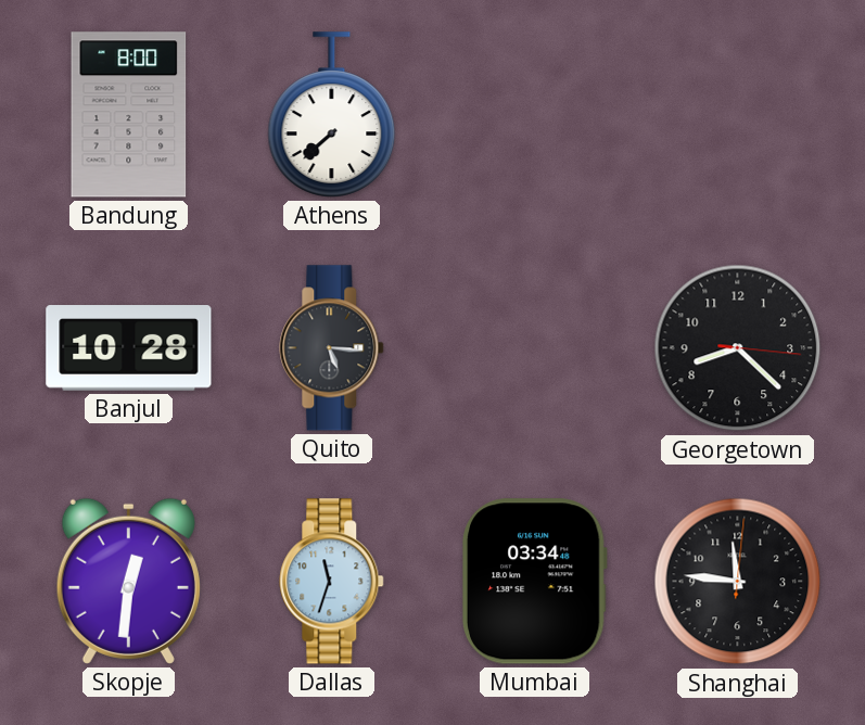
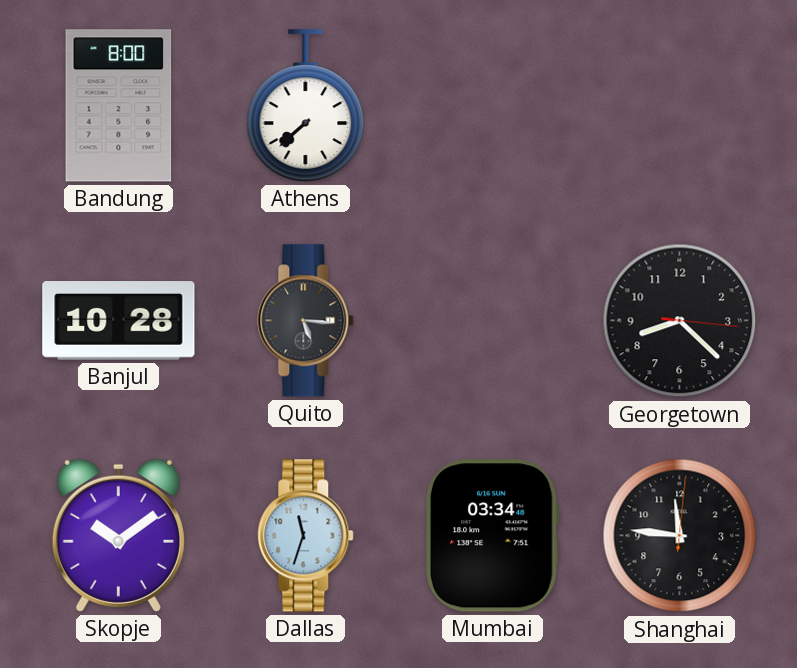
Skopje: 12:31 -> 10:09
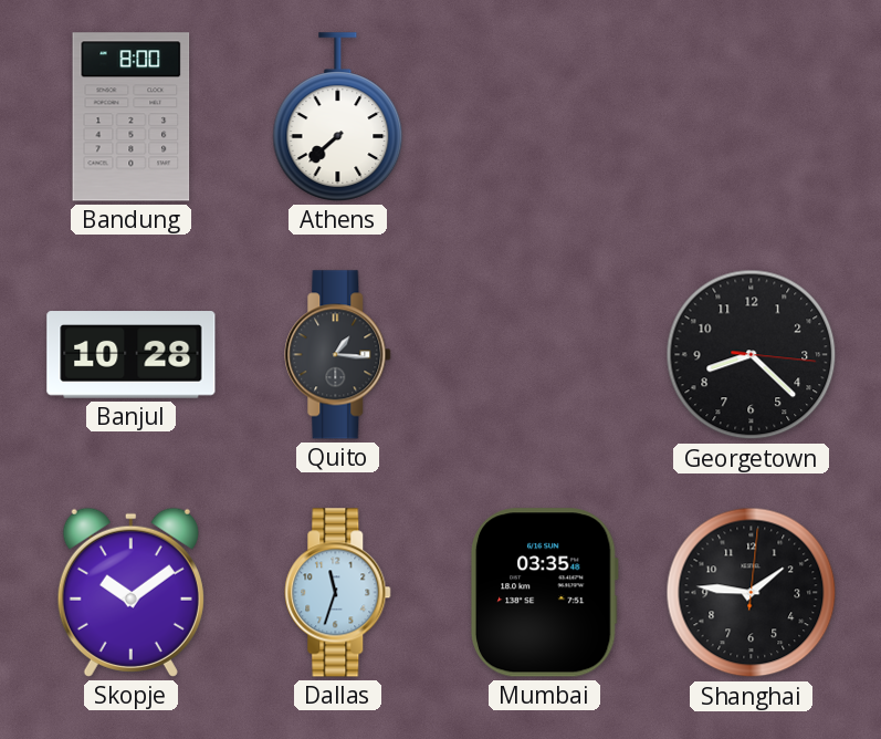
Quito: 5:16 -> 1:16
Mumbai: 03:34 -> 03:35
Shanghai: 11:46 -> 1:46
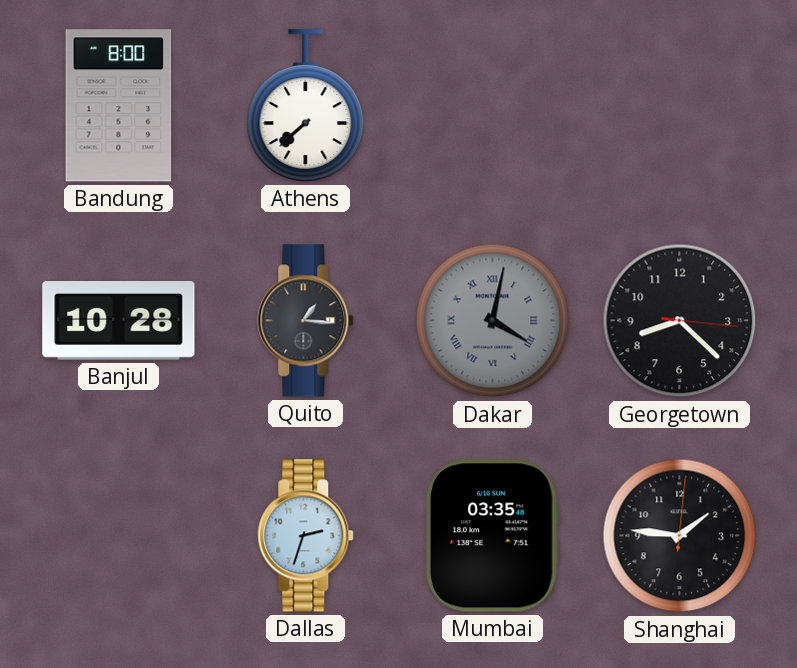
Dakar: none -> 4:02
Skopje: 10:09 -> none
Dallas: 11:33 -> 2:33
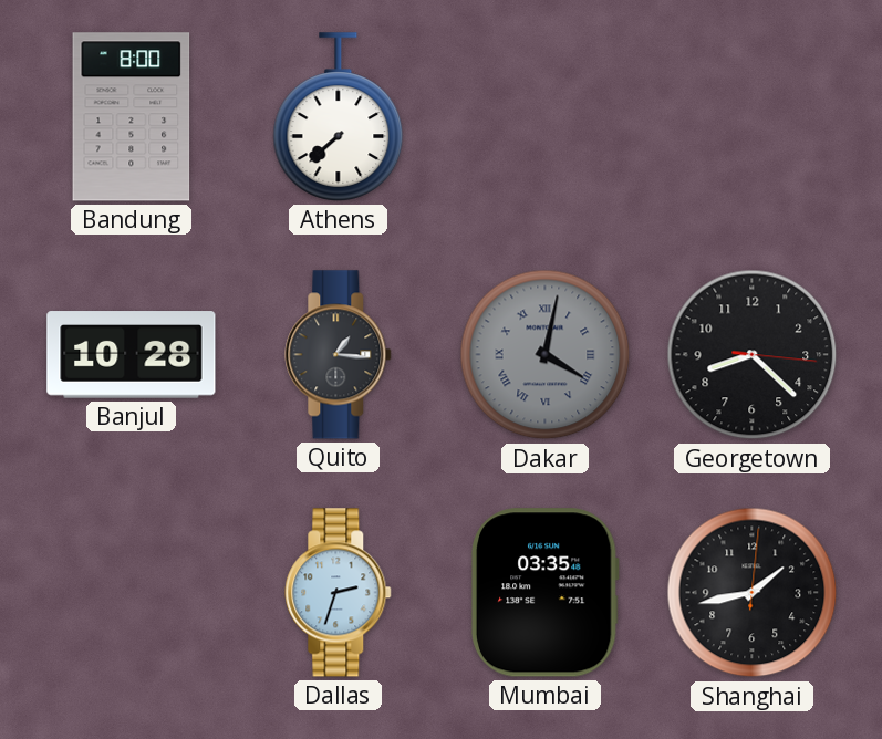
Shanghai: 1:46 -> 1:43
